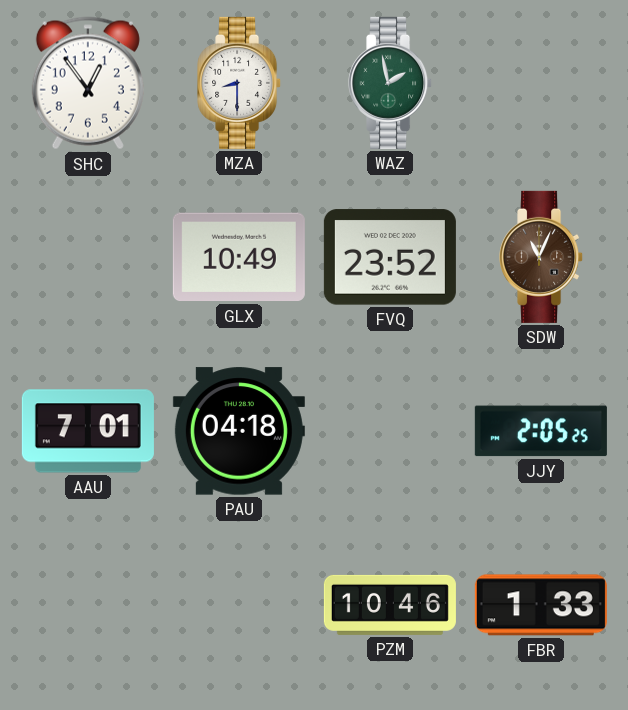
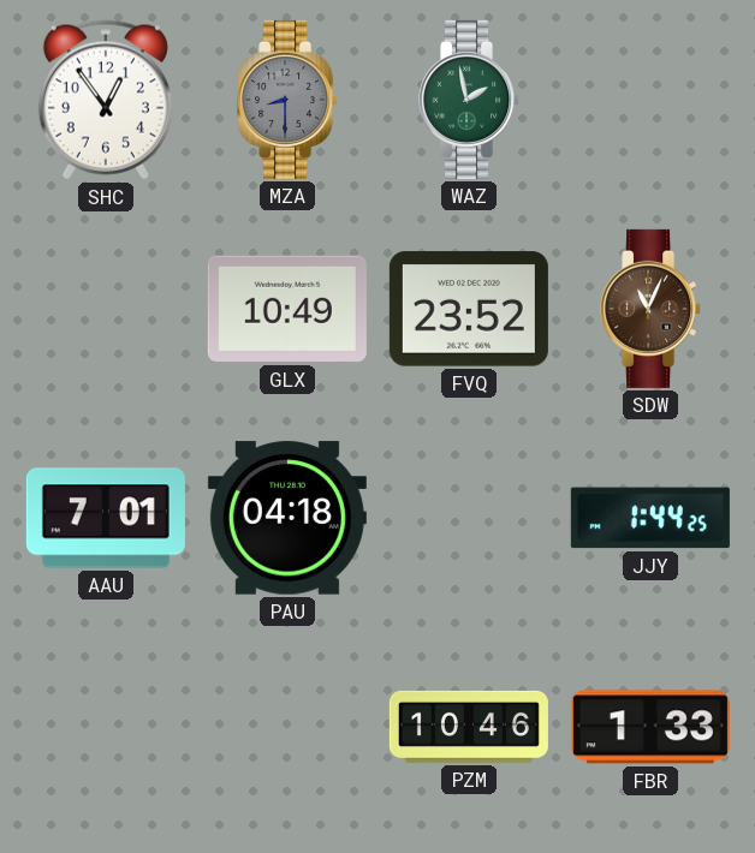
MZA dial: white -> grey
JJY: 2:05 -> 1:44
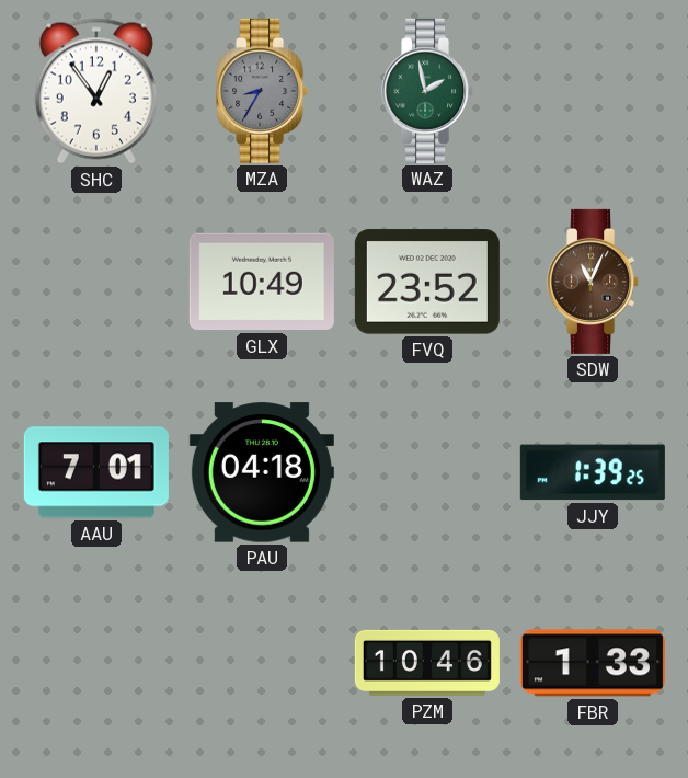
MZA: 8:30 -> 8:35
JJY: 1:44 -> 1:39
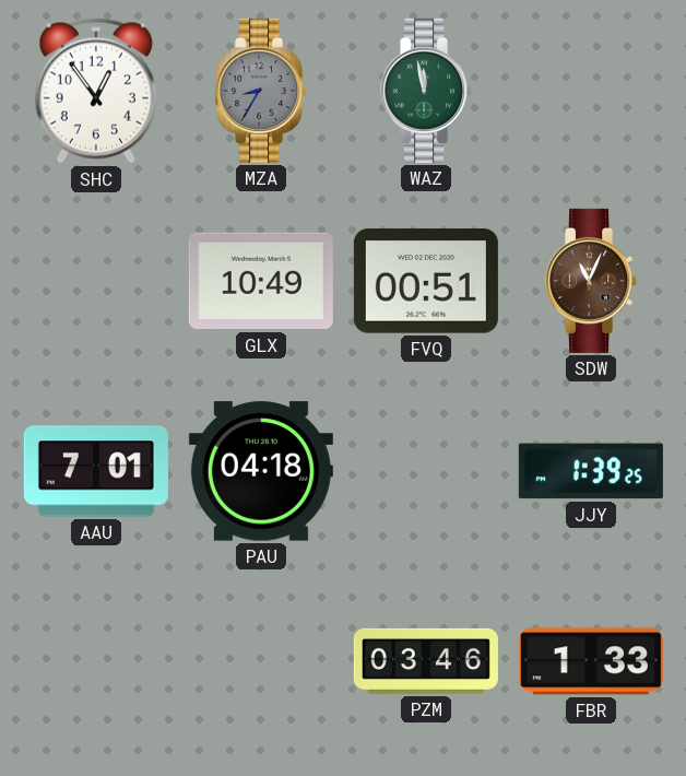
WAZ: 1:58 -> 11:58
FVQ: 23:52 -> 00:51
PZM: 10:46 -> 03:46
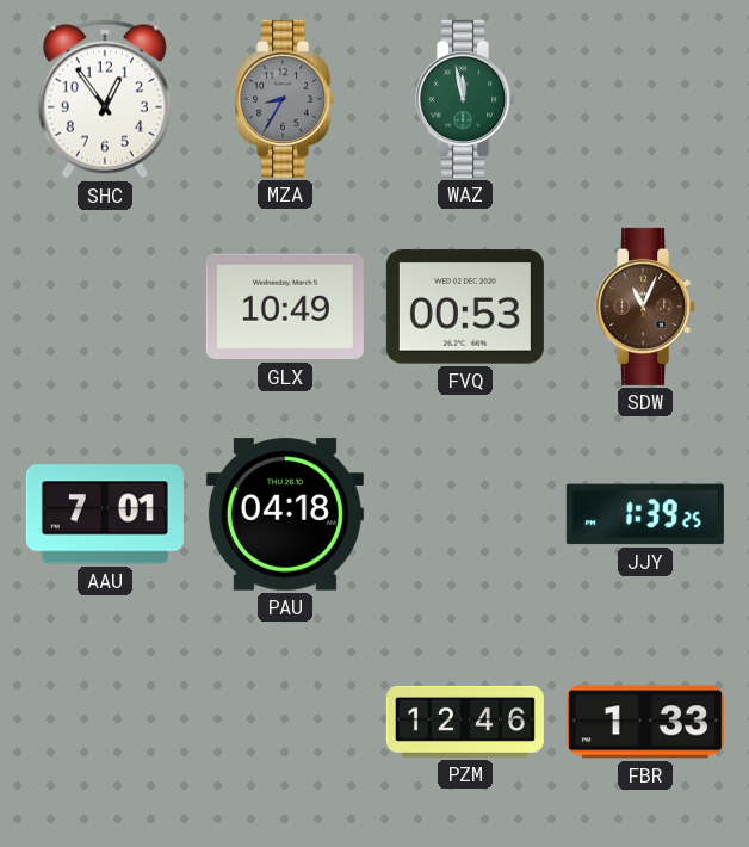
FVQ: 00:51 -> 00:53
PZM: 03:46 -> 12:46
